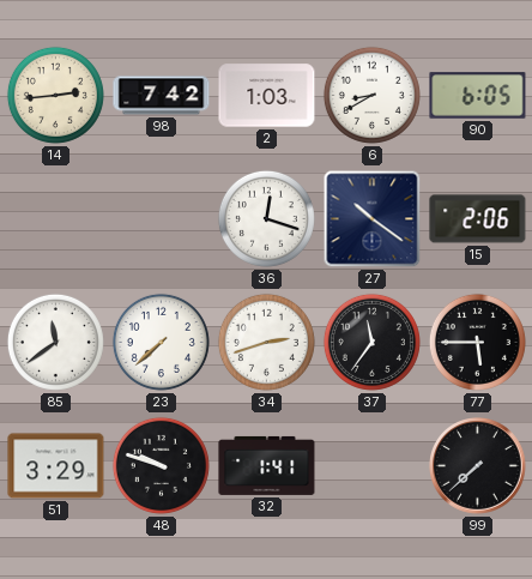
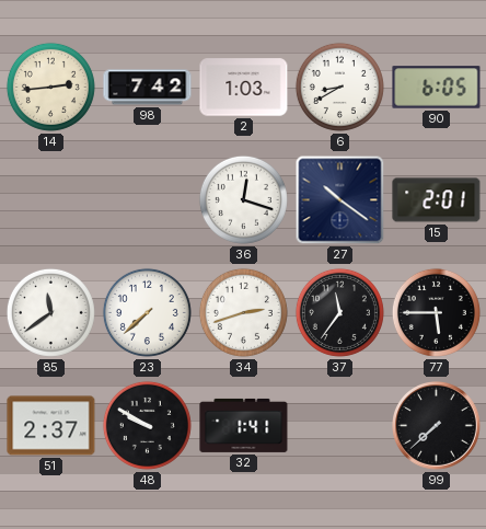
15: 2:06 -> 2:01
51: 3:29 -> 2:37
48: 9:48 -> 9:50
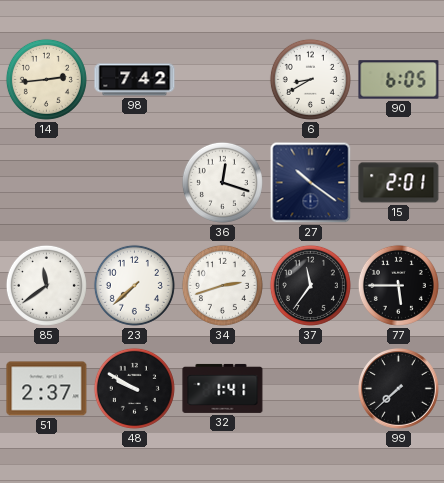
2: 1:03 -> none
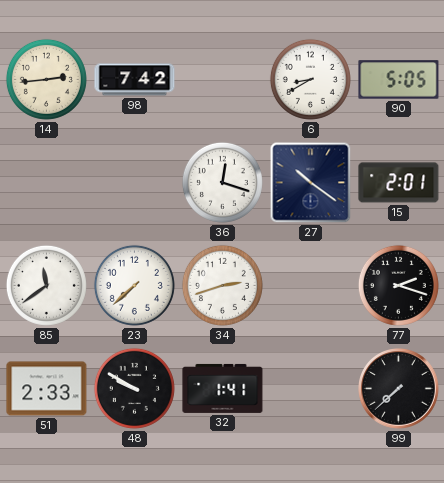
90: 6:05 -> 5:05
37: 11:36 -> none
77: 5:45 -> 2:18
51: 2:37 -> 2:33
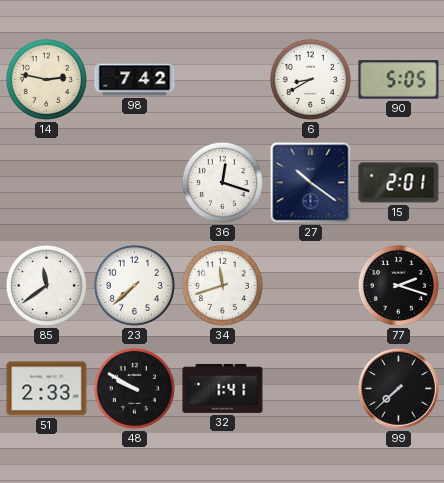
14: 2:44 -> 2:47
34: 2:42 -> 11:42
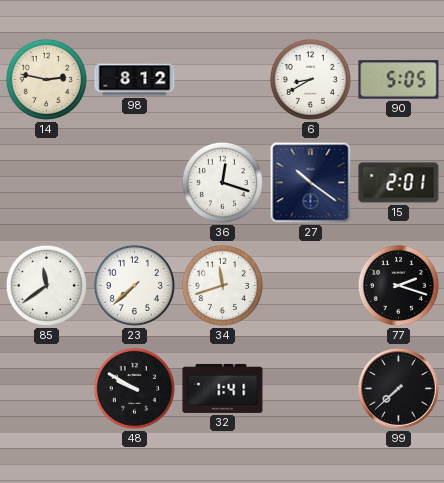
98: 7:42 -> 8:12
51: 2:33 -> none
